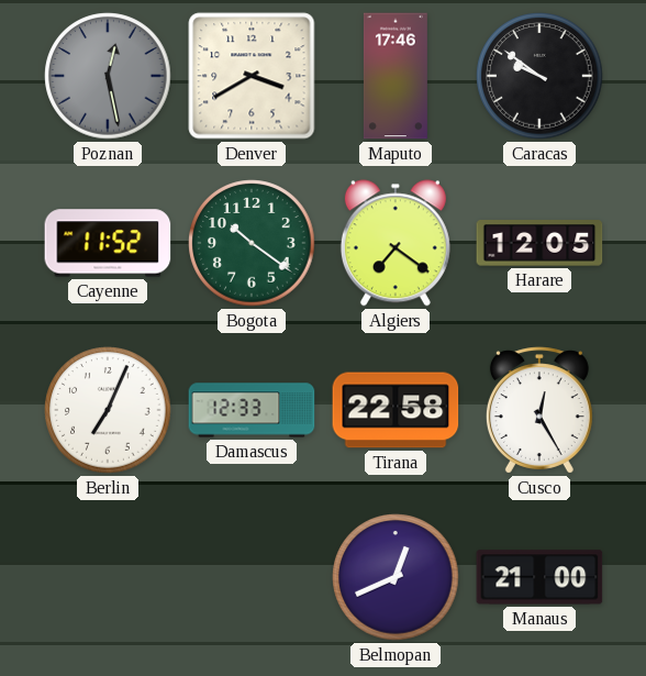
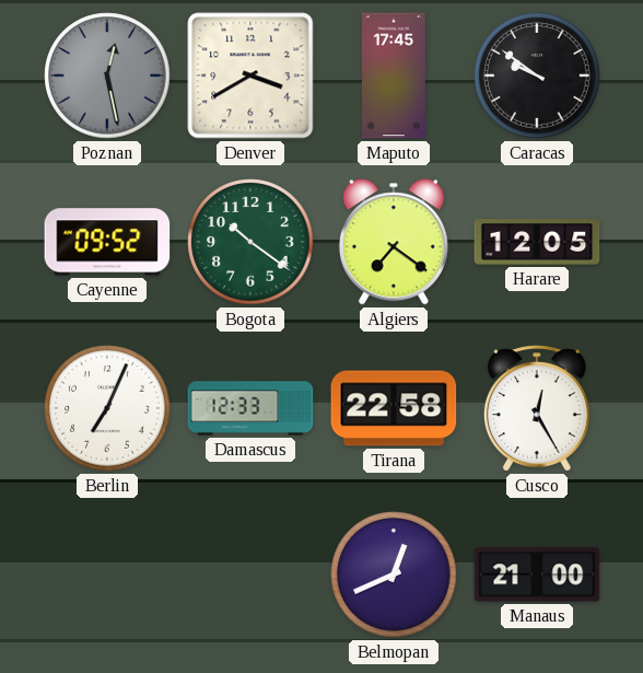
Maputo: 17:46 -> 17:45
Cayenne: 11:52 -> 09:52
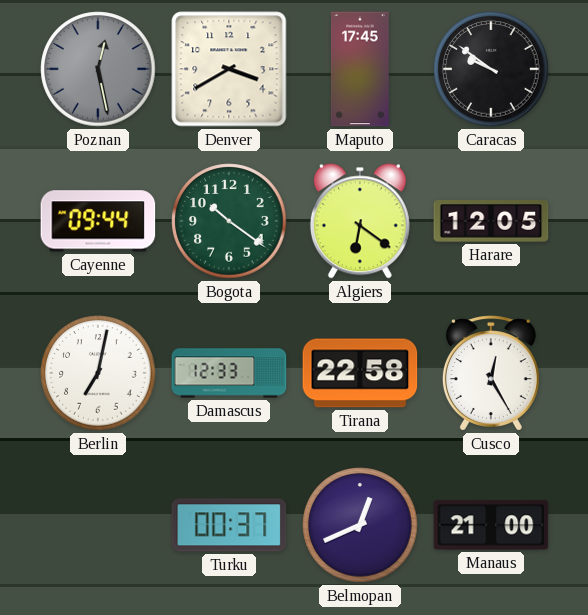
Cayenne: 09:52 -> 09:44
Algiers: 7:21 -> 6:21
Berlin: 7:04 -> 7:02
Turku: none -> 00:37
